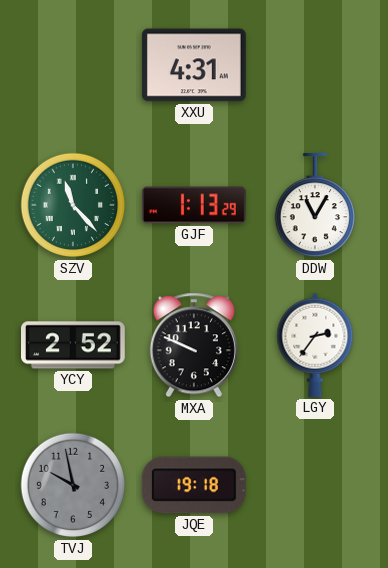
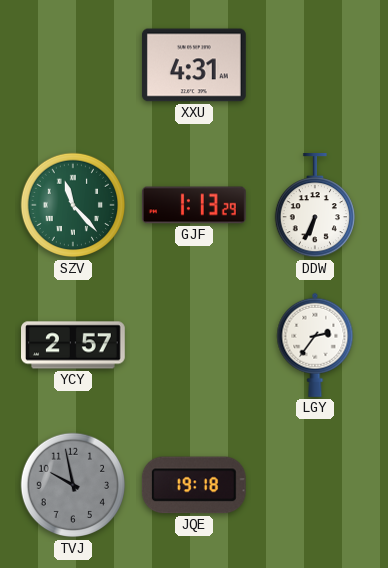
DDW: 11:05 -> 6:34
YCY: 2:52 -> 2:57
MXA: 9:49 -> none
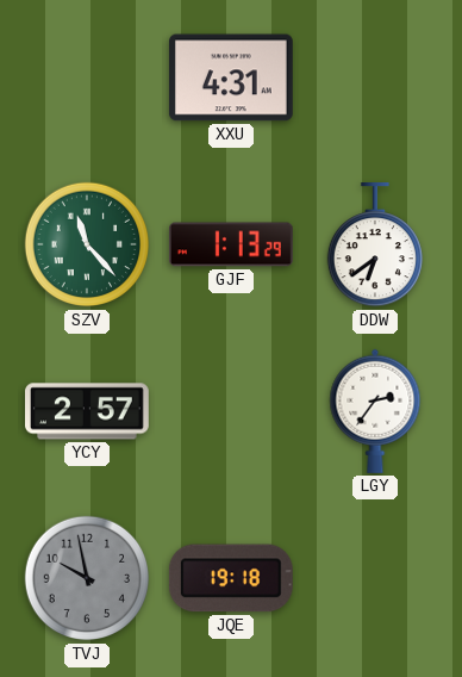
DDW: 6:34 -> 6:39
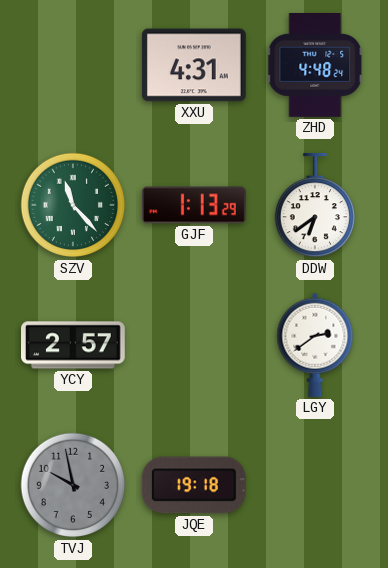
ZHD: none -> 4:48
LGY: 2:36 -> 2:39
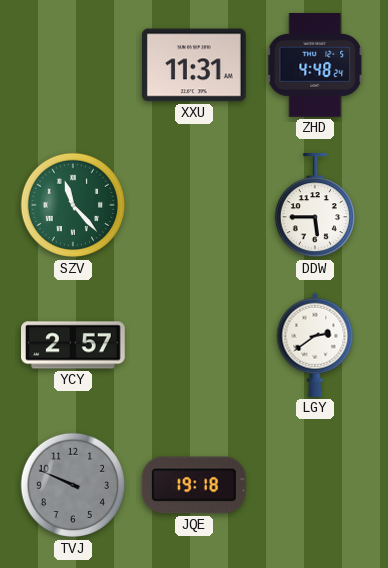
XXU: 4:31 -> 11:31
GJF: 1:13 -> none
DDW: 6:39 -> 5:45
TVJ: 9:58 -> 9:49
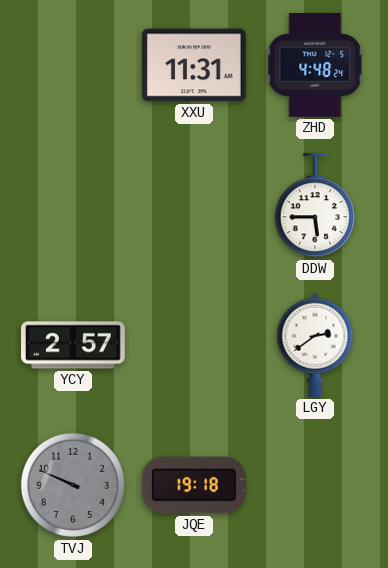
SZV: 11:23 -> none
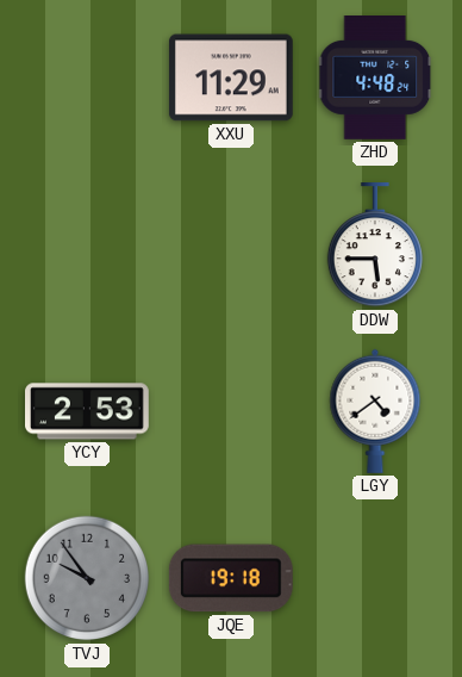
XXU: 11:31 -> 11:29
YCY: 2:57 -> 2:53
LGY: 2:39 -> 4:39
TVJ: 9:49 -> 9:54
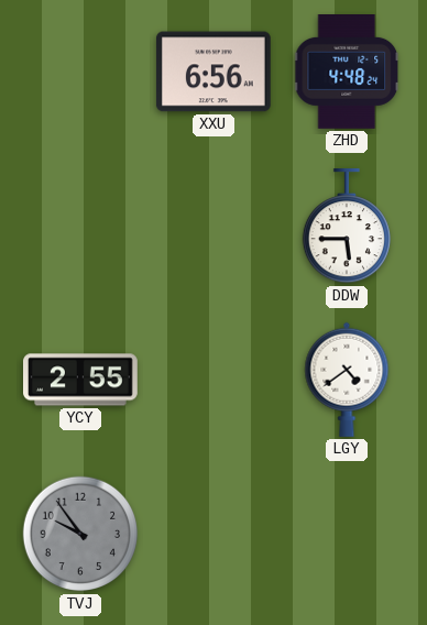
XXU: 11:29 -> 6:56
YCY: 2:53 -> 2:55
JQE: 19:18 -> none
